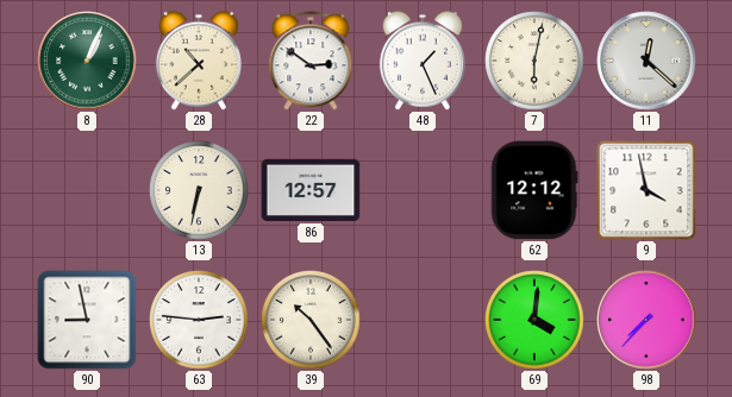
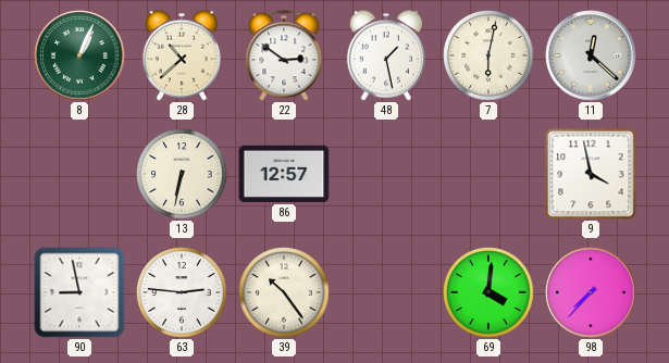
48: 1:26 -> 1:28
62: 12:12 -> none
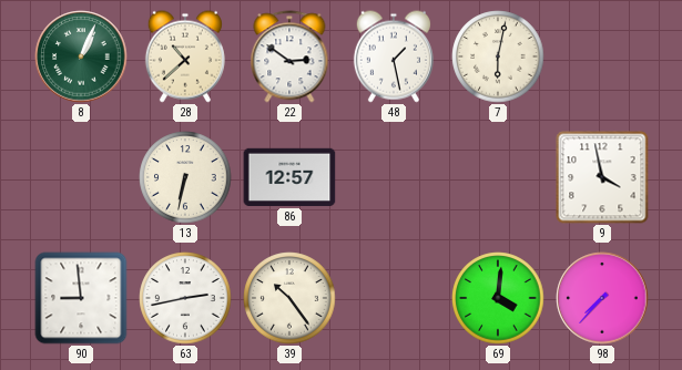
11: 12:22 -> none
90: 8:58 -> 8:59
63: 2:46 -> 2:43
